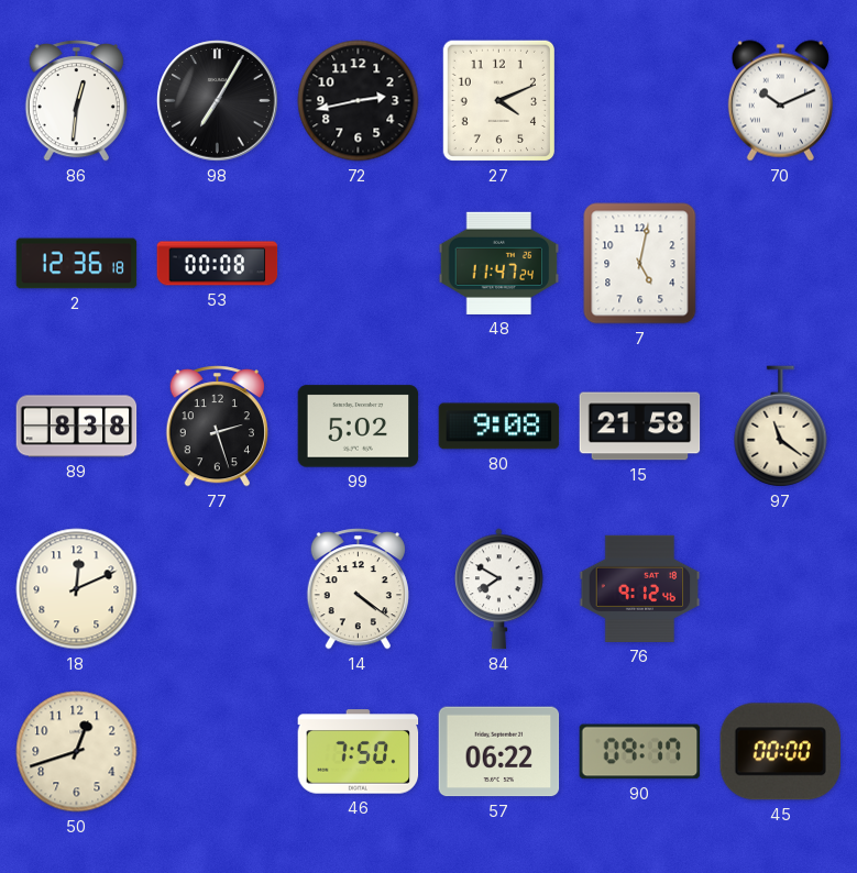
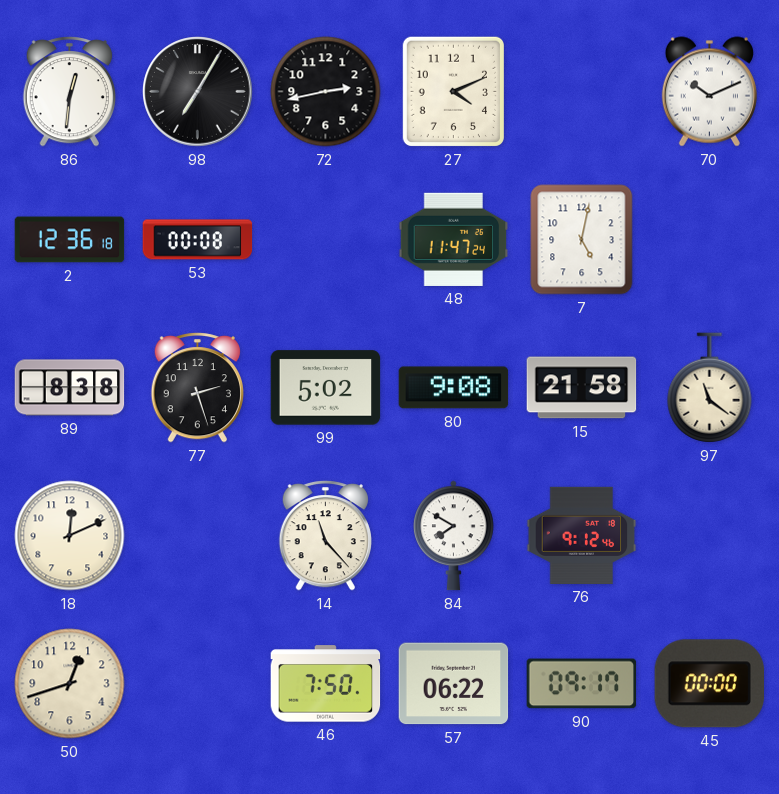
14: 4:21 -> 11:23
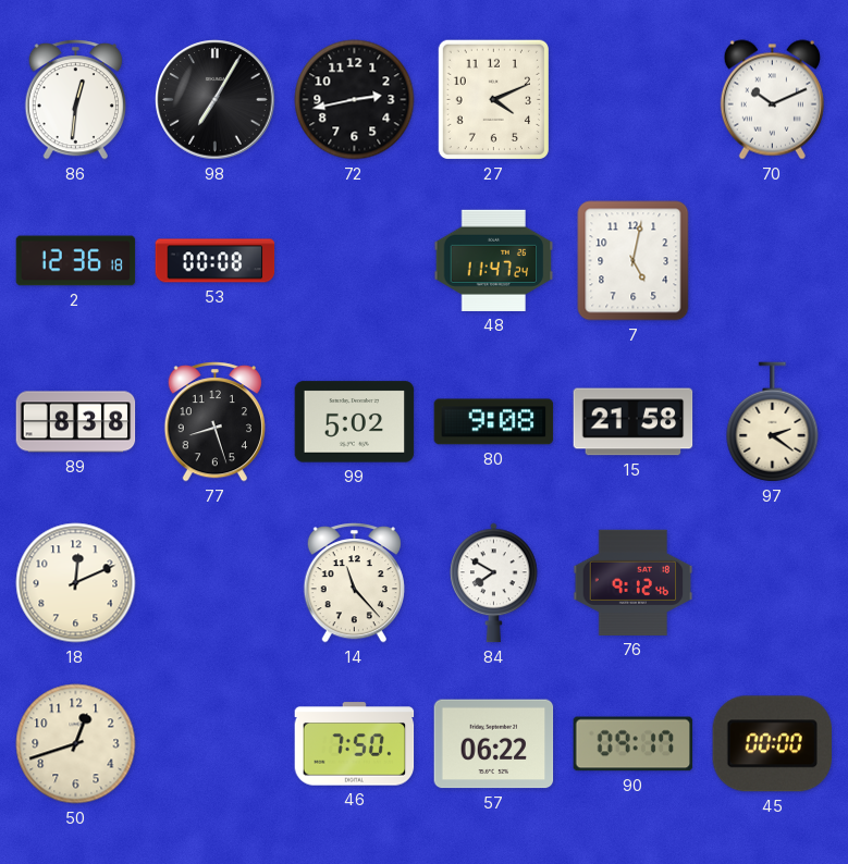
77: 2:27 -> 8:27
97: 11:21 -> 2:21
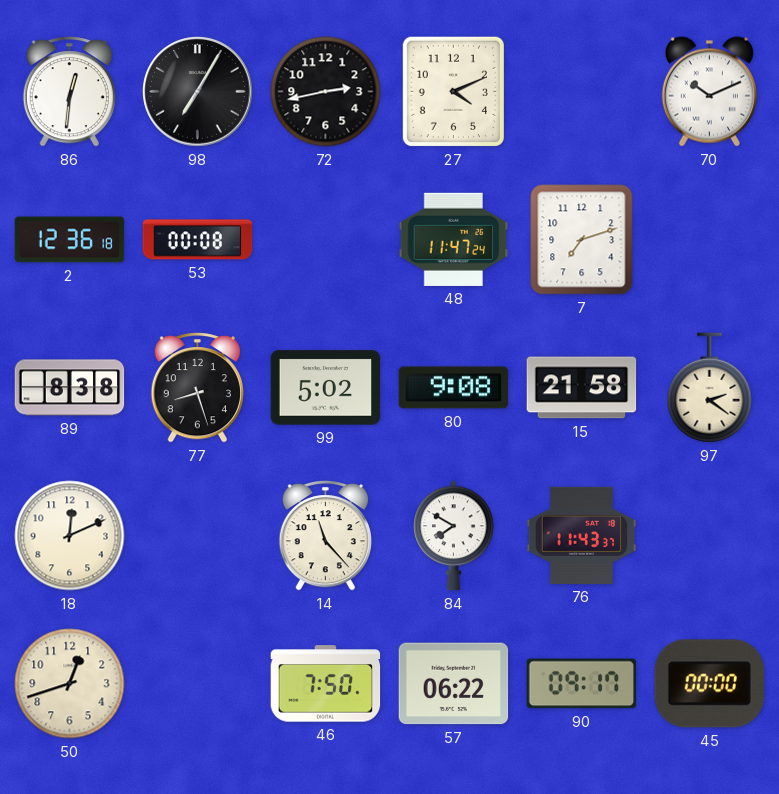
7: 5:02 -> 7:12
76: 9:12 -> 11:43
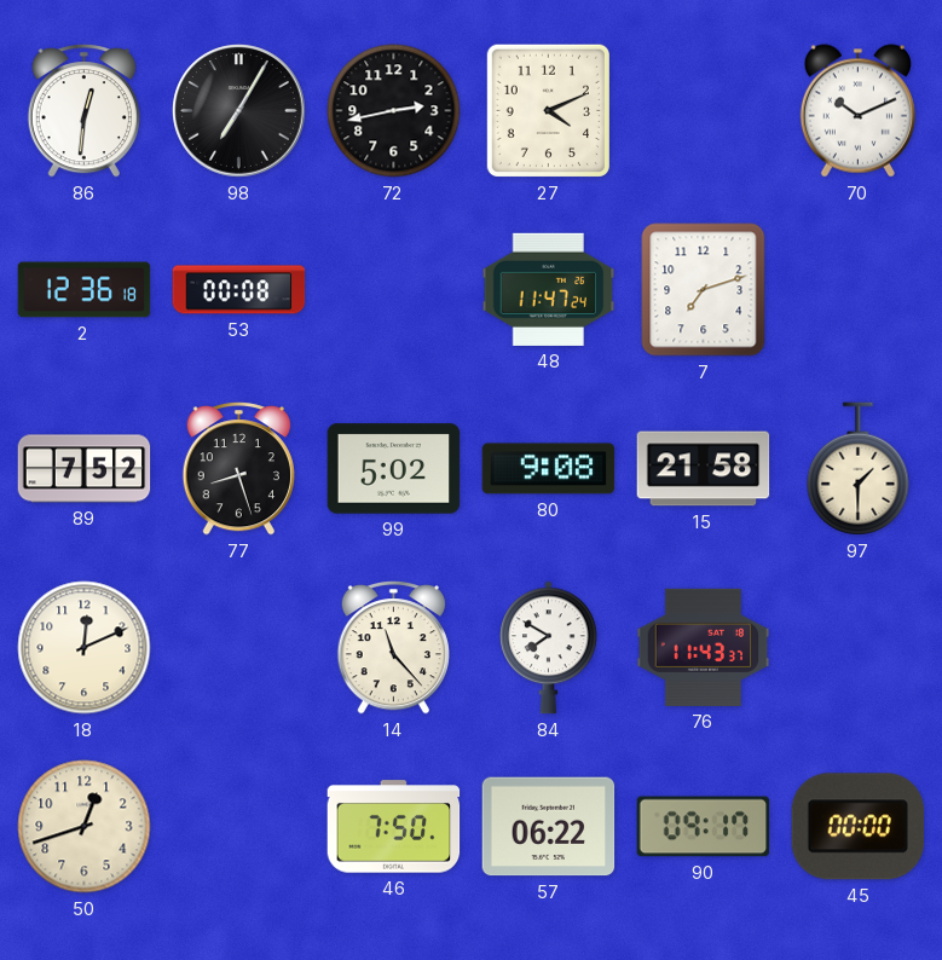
89: 8:38 -> 7:52
97: 2:21 -> 1:30
